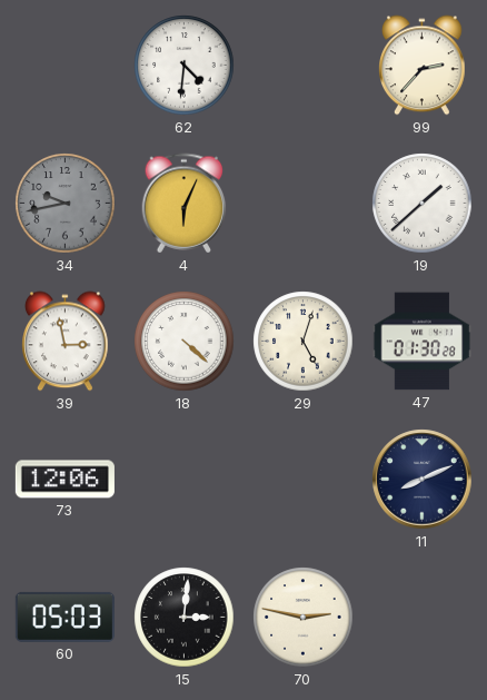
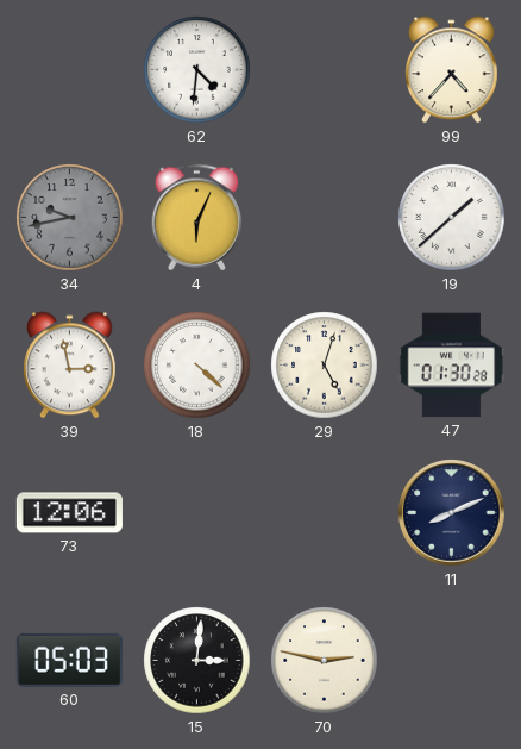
99: 2:37 -> 4:37
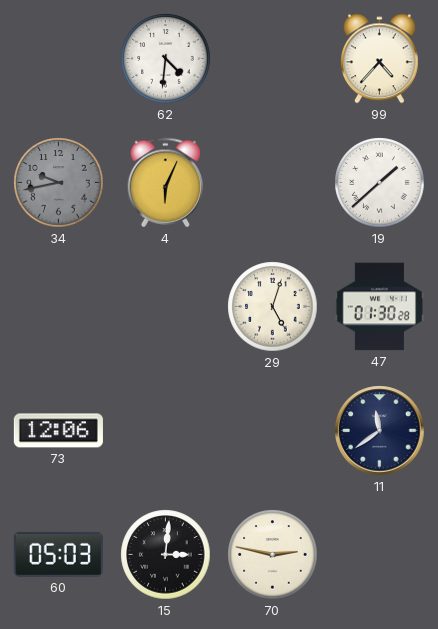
39: 2:58 -> none
18: 4:22 -> none
11: 8:11 -> 11:39
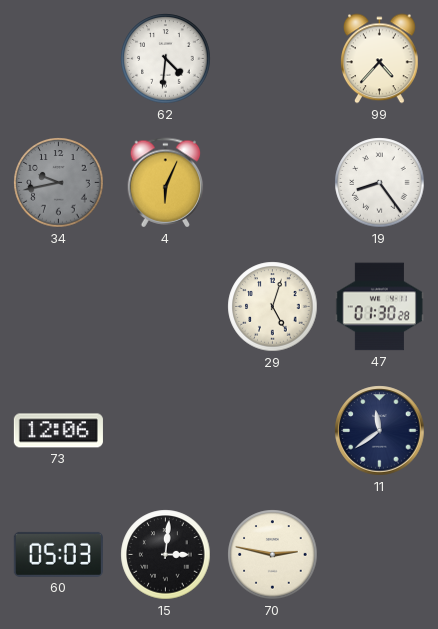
19: 1:38 -> 8:24
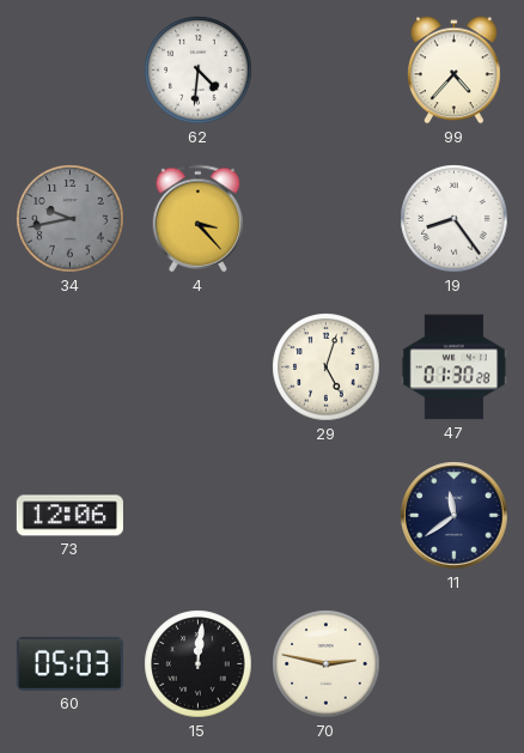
4: 6:04 -> 3:23
15: 3:01 -> 12:01
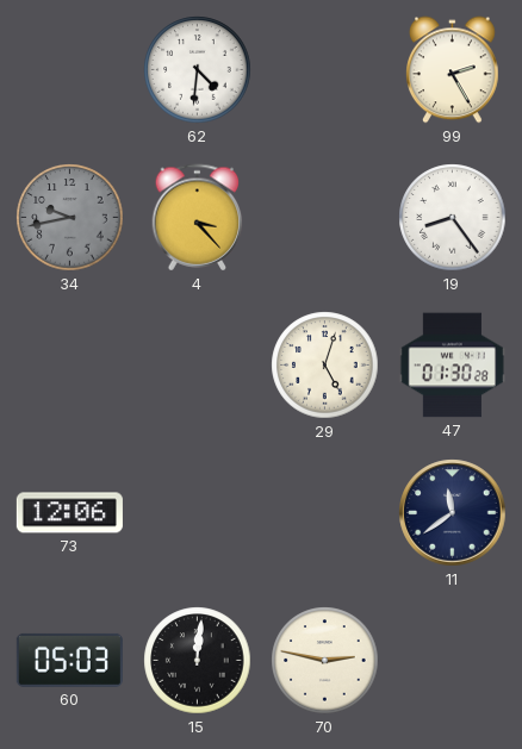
99: 4:37 -> 2:25
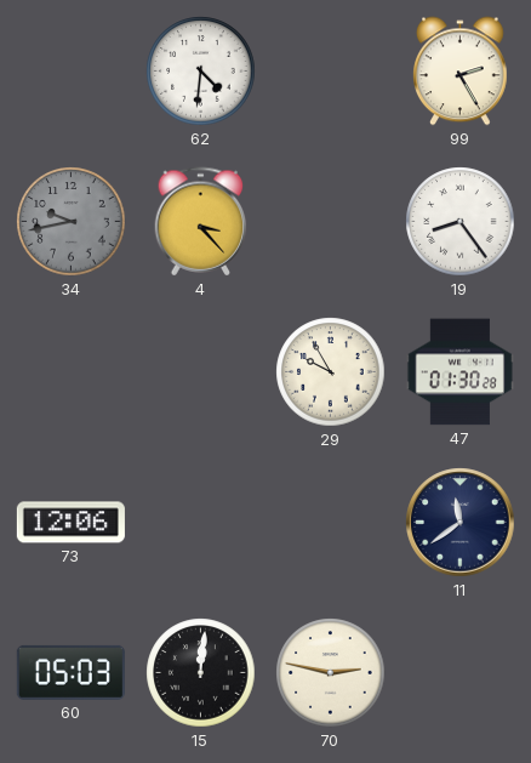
29: 5:03 -> 9:55
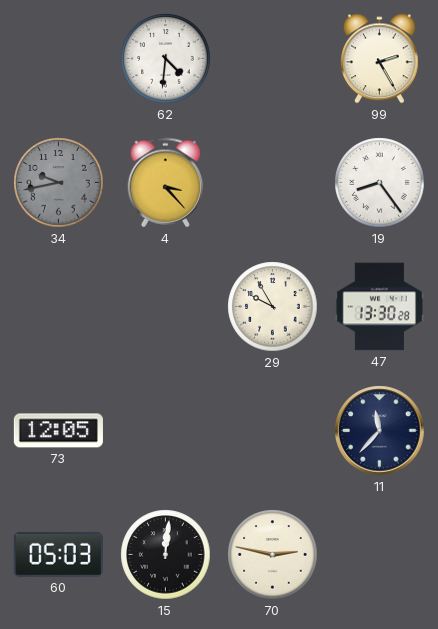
47: 01:30 -> 13:30
73: 12:06 -> 12:05
11: 11:39 -> 11:37
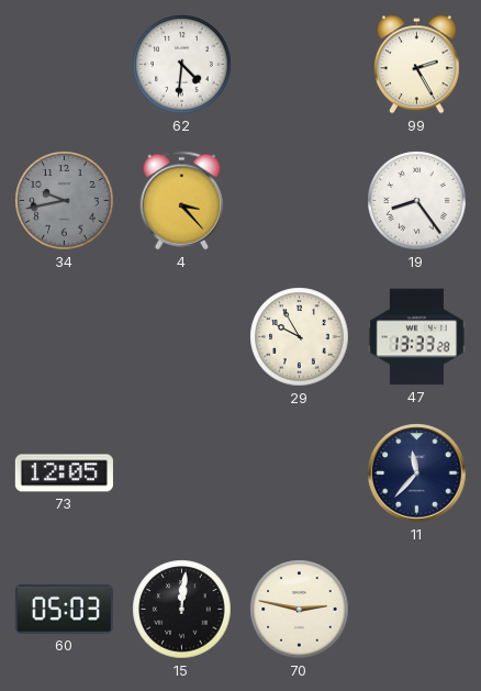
47: 13:30 -> 13:33
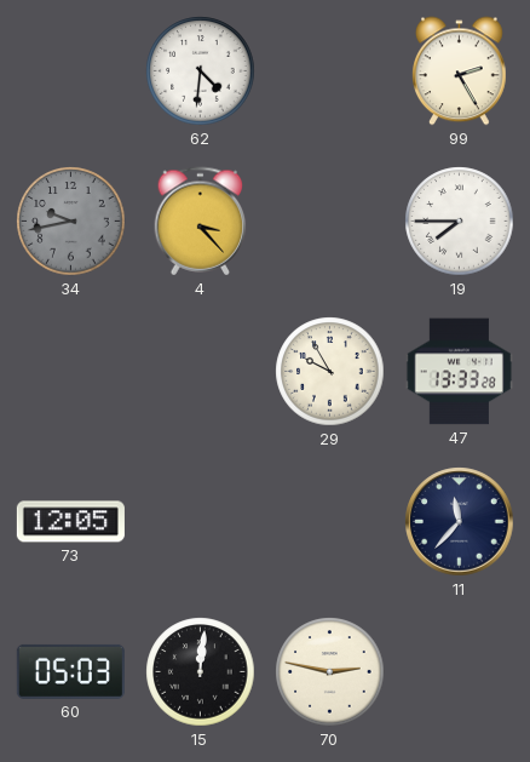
19: 8:24 -> 7:45
